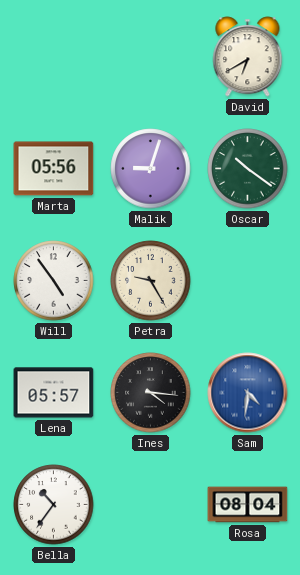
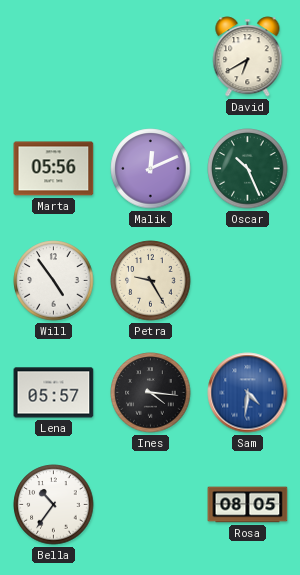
Malik: 9:03 -> 12:11
Oscar: 10:21 -> 10:26
Rosa: 08:04 -> 08:05
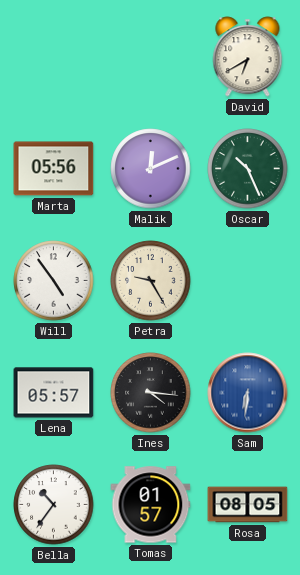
Sam: 4:31 -> 6:31
Tomas: none -> 01:57
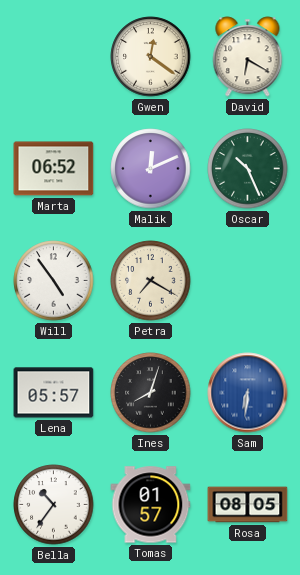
Gwen: none -> 12:21
David: 6:40 -> 6:20
Marta: 05:56 -> 06:52
Petra: 9:25 -> 7:20
Ines: 4:16 -> 8:03
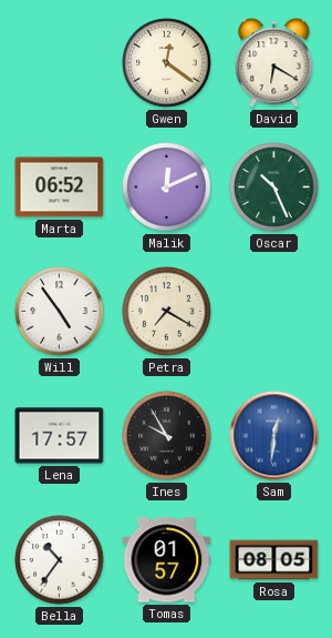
Lena: 05:57 -> 17:57
Ines: 8:03 -> 9:55
Sam: 6:31 -> 12:31
